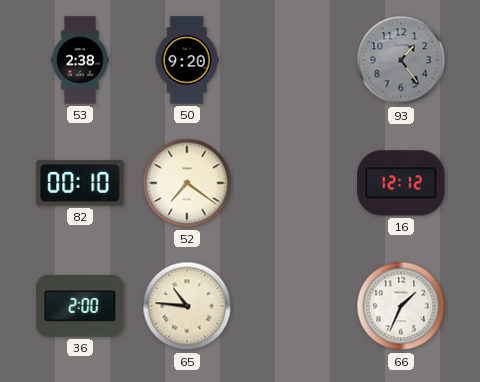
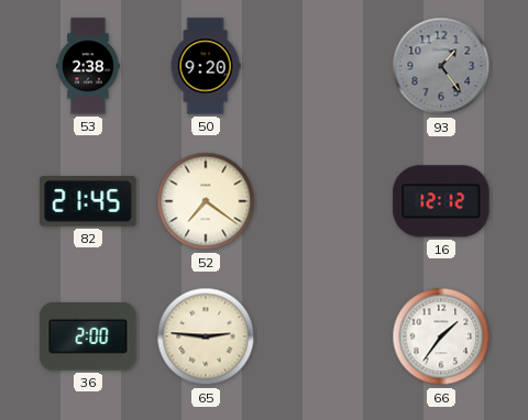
82: 00:10 -> 21:45
65: 10:46 -> 2:46
66: 1:34 -> 1:36
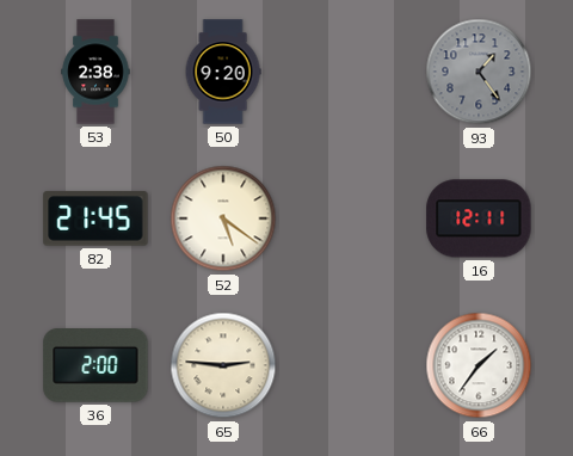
52: 7:21 -> 5:21
16: 12:12 -> 12:11
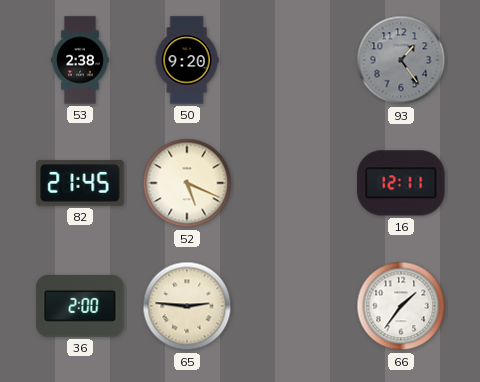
52: 5:21 -> 5:19
